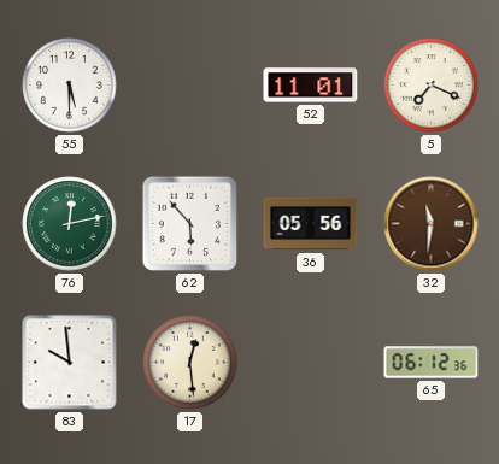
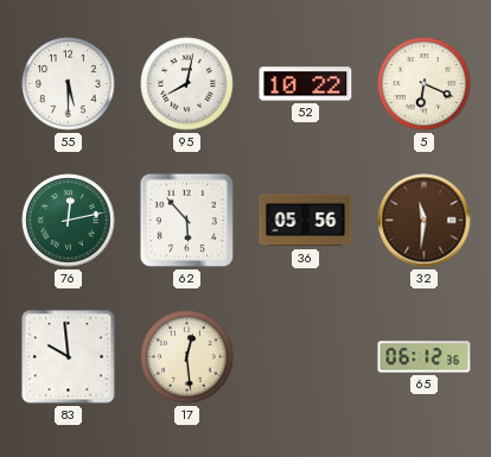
95: none -> 8:02
52: 11:01 -> 10:22
5: 7:19 -> 6:19
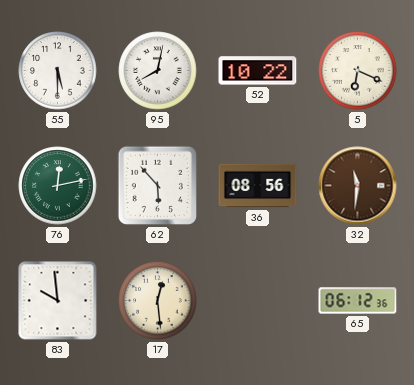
36: 05:56 -> 08:56
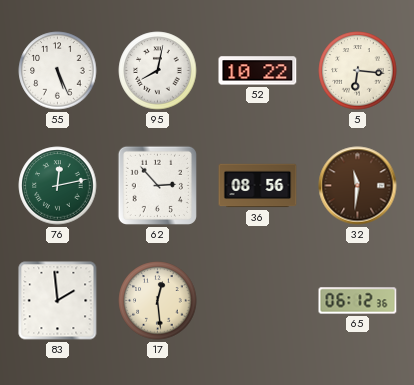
55: 5:30 -> 5:26
5: 6:19 -> 6:16
62: 5:53 -> 2:53
83: 9:59 -> 1:59
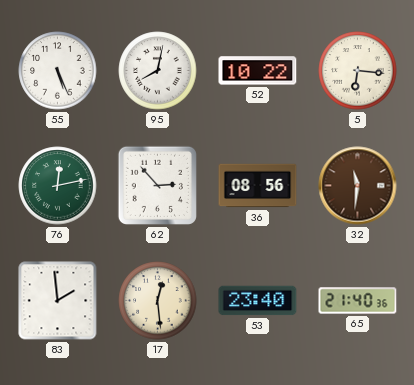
53: none -> 23:40
65: 06:12 -> 21:40
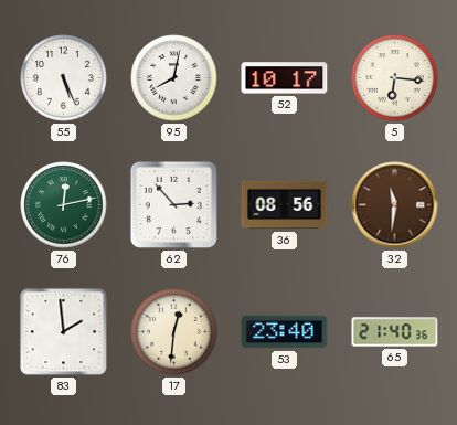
52: 10:22 -> 10:17
17: 12:29 -> 12:31
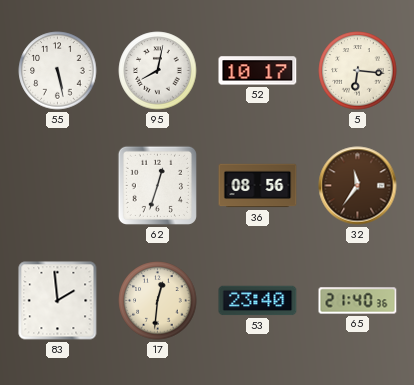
55: 5:26 -> 5:28
76: 12:13 -> none
62: 2:53 -> 12:33
32: 11:31 -> 11:36
